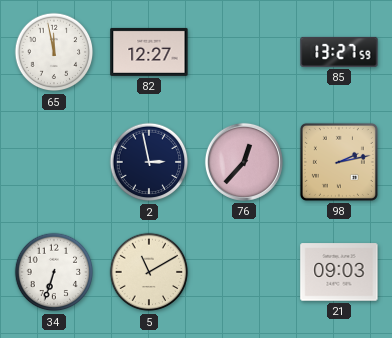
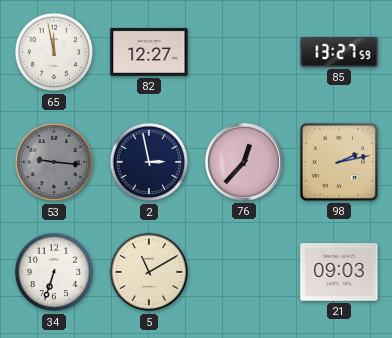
53: none -> 9:16
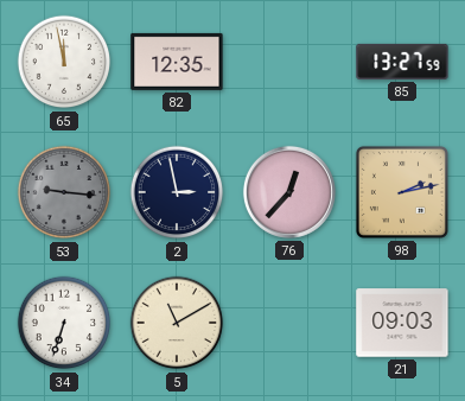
82: 12:27 -> 12:35
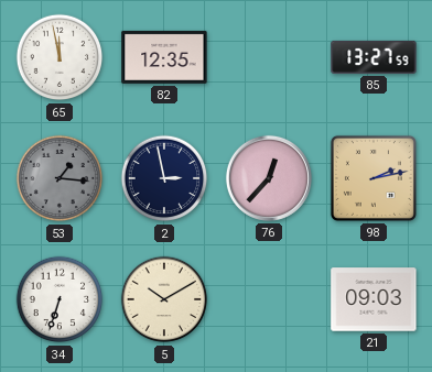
53: 9:16 -> 1:16
5: 11:10 -> 10:10
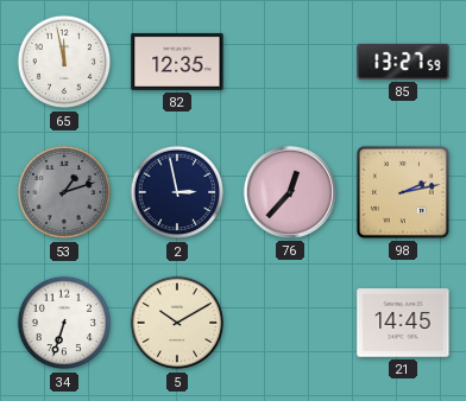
53: 1:16 -> 1:12
21: 09:03 -> 14:45
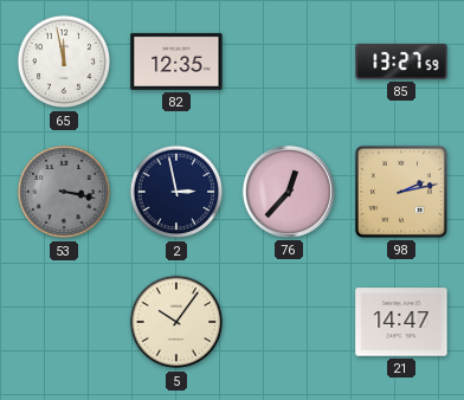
53: 1:12 -> 3:17
34: 6:33 -> none
5: 10:10 -> 10:06
21: 14:45 -> 14:47
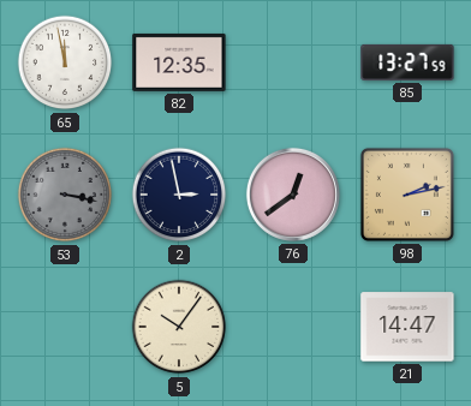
76: 12:37 -> 12:39
